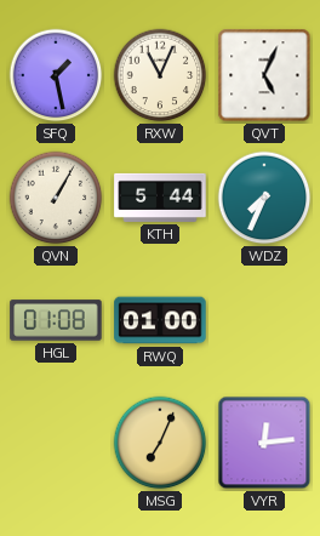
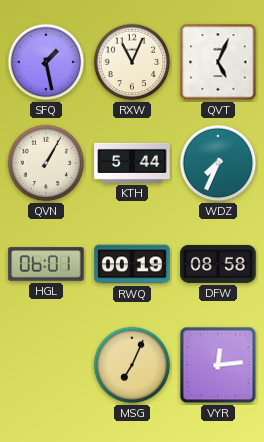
HGL: 01:08 -> 06:01
RWQ: 01:00 -> 00:19
DFW: none -> 08:58
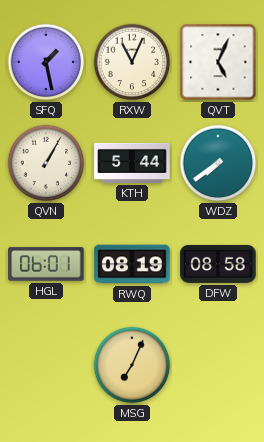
WDZ: 7:34 -> 7:39
RWQ: 00:19 -> 08:19
VYR: 12:14 -> none
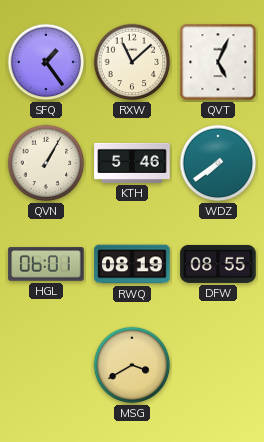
SFQ: 1:28 -> 1:24
RXW: 11:04 -> 11:08
KTH: 5:44 -> 5:46
DFW: 08:58 -> 08:55
MSG: 7:04 -> 3:40
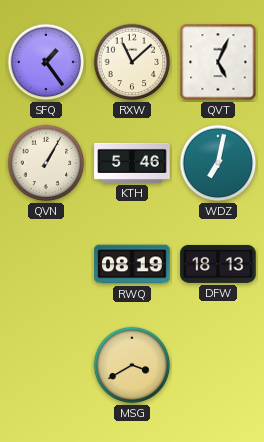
WDZ: 7:39 -> 7:02
HGL: 06:01 -> none
DFW: 08:55 -> 18:13
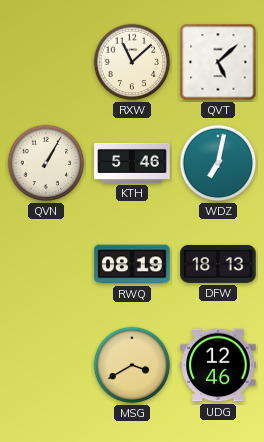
SFQ: 1:24 -> none
QVT: 5:04 -> 5:08
UDG: none -> 12:46
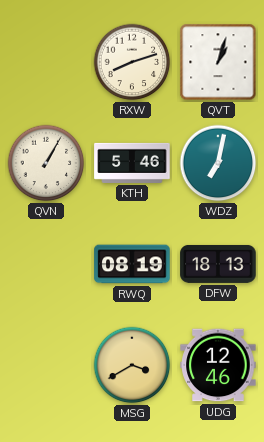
RXW: 11:08 -> 8:12
QVT: 5:08 -> 1:03
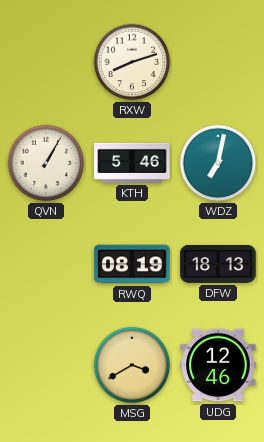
QVT: 1:03 -> none
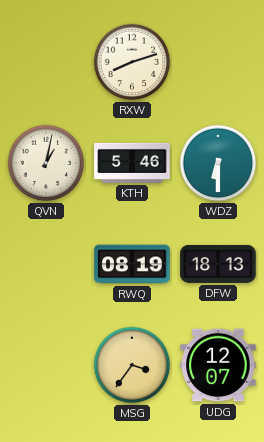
QVN: 1:05 -> 1:02
WDZ: 7:02 -> 6:30
MSG: 3:40 -> 3:36
UDG: 12:46 -> 12:07
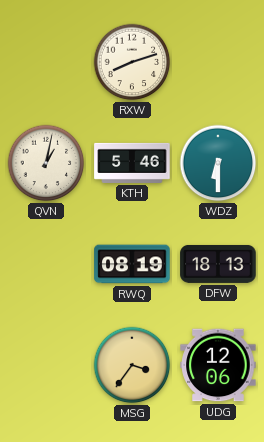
UDG: 12:07 -> 12:06
